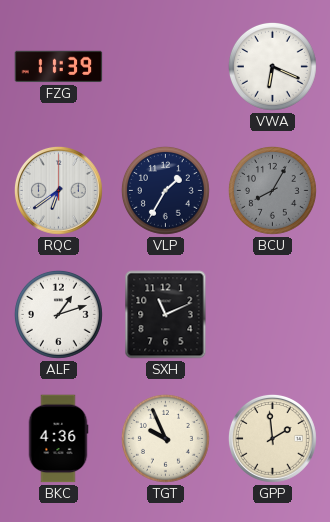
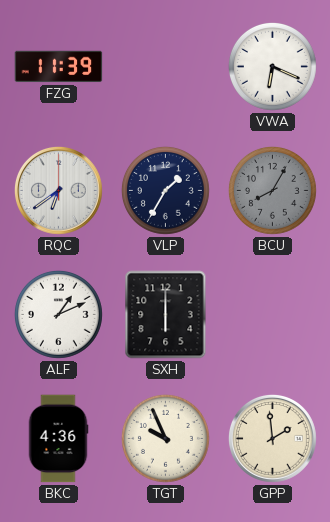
ALF: 1:12 -> 1:11
SXH: 11:11 -> 6:00
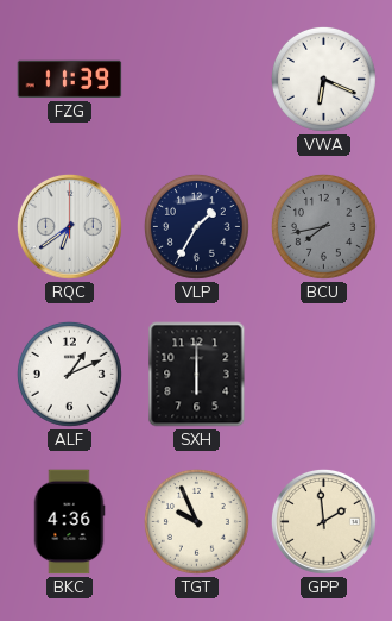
BCU: 8:05 -> 7:43
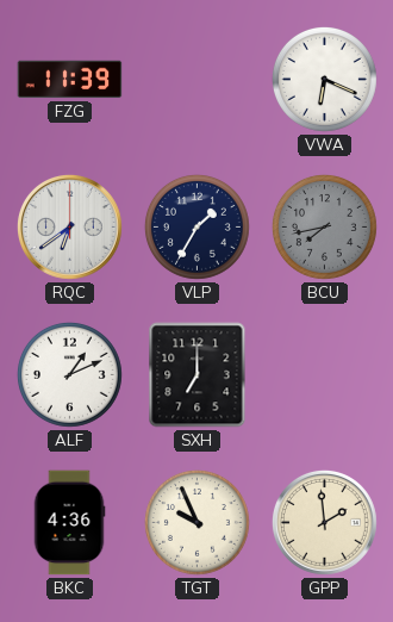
SXH: 6:00 -> 7:00
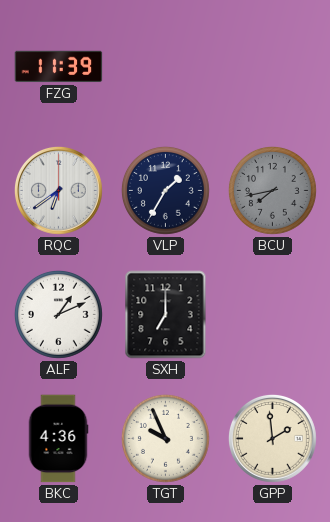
VWA: 6:19 -> none
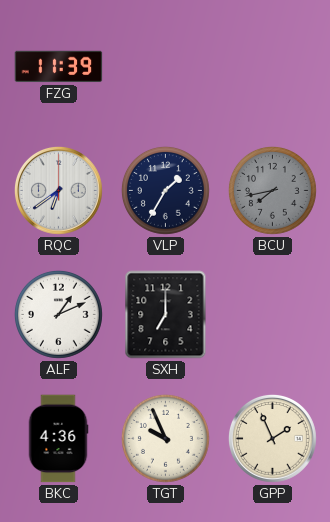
GPP: 1:59 -> 1:56
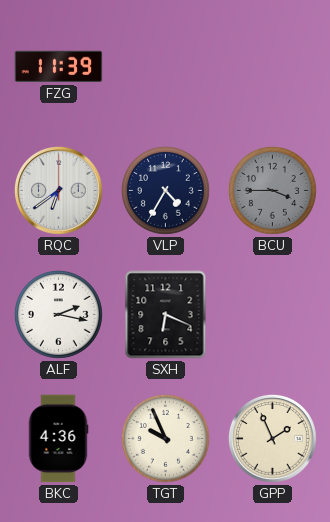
VLP: 1:35 -> 4:35
BCU: 7:43 -> 3:45
ALF: 1:11 -> 2:17
SXH: 7:00 -> 6:19
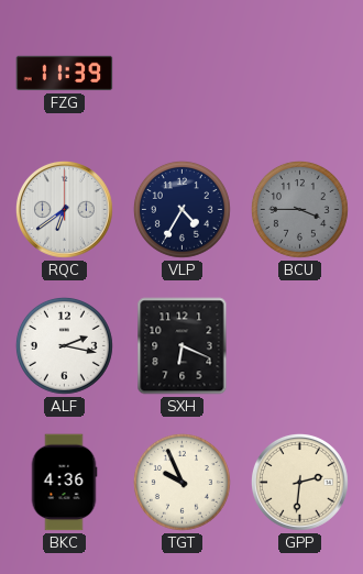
GPP: 1:56 -> 2:31
